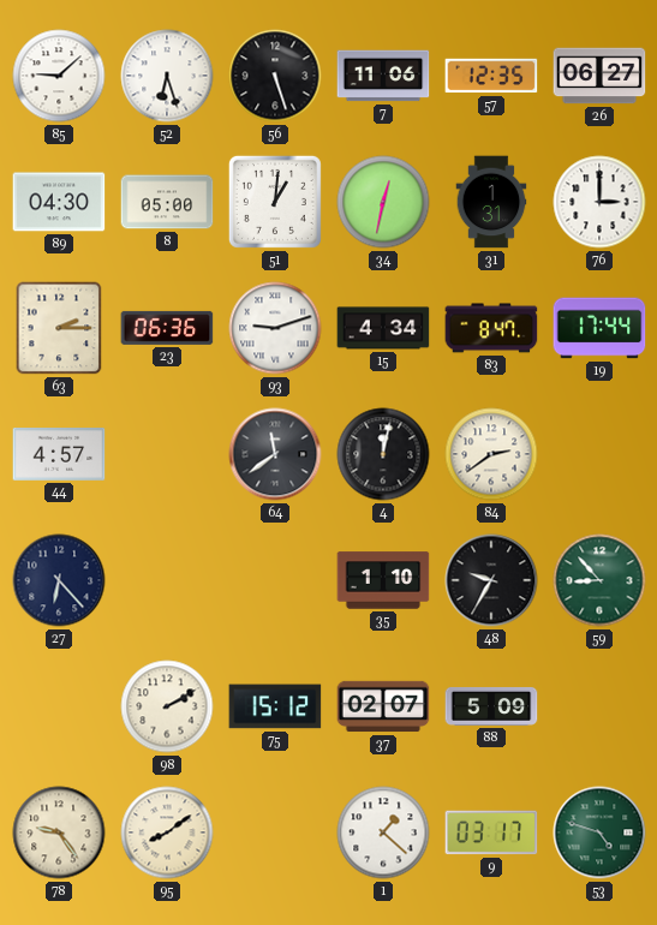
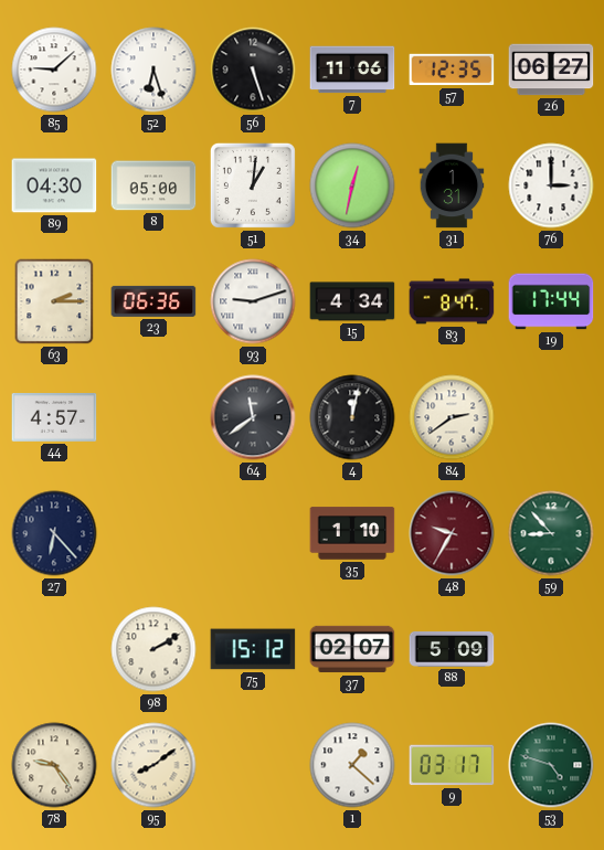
48 dial: black -> burgundy
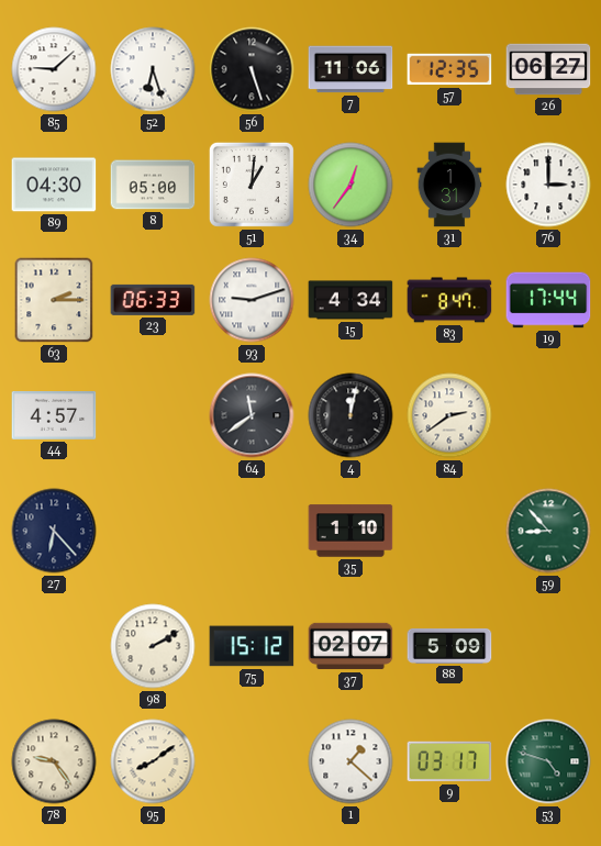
34: 12:32 -> 12:36
23: 06:36 -> 06:33
48: 9:35 -> none
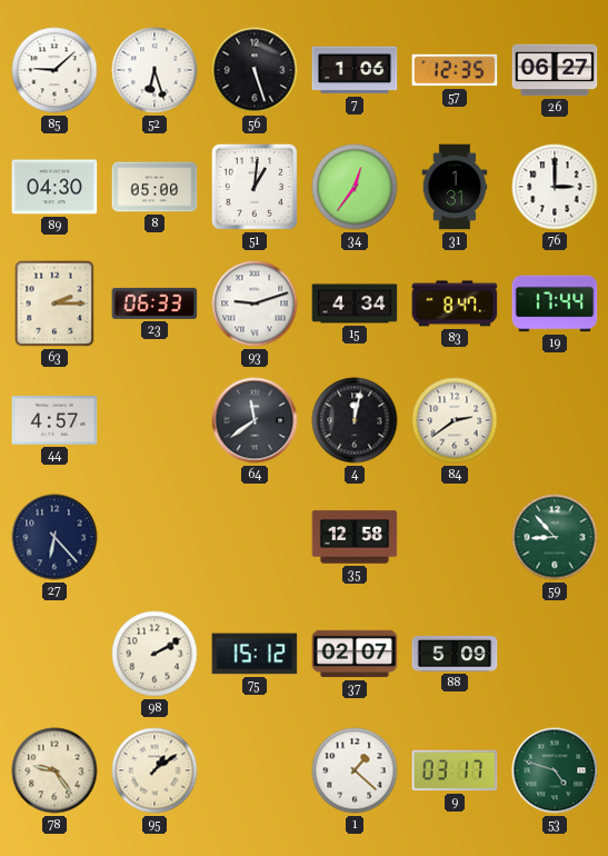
7: 11:06 -> 1:06
35: 1:10 -> 12:58
95: 8:09 -> 1:09
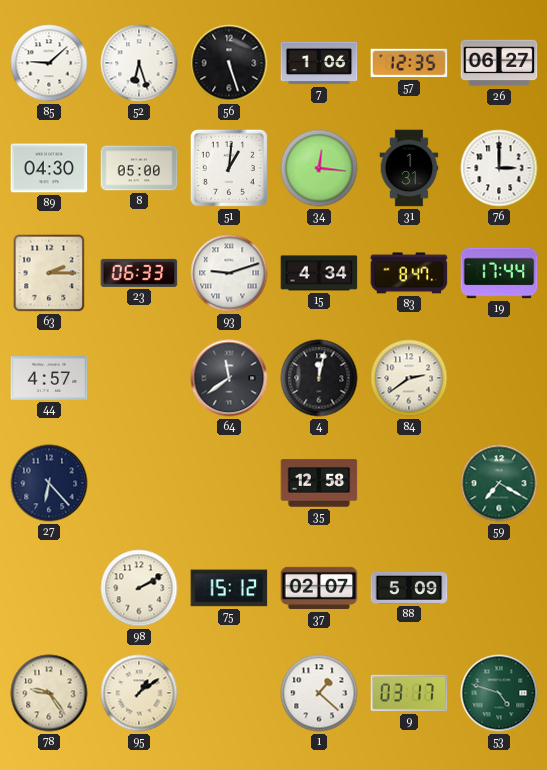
34: 12:36 -> 12:16
59: 8:53 -> 7:20
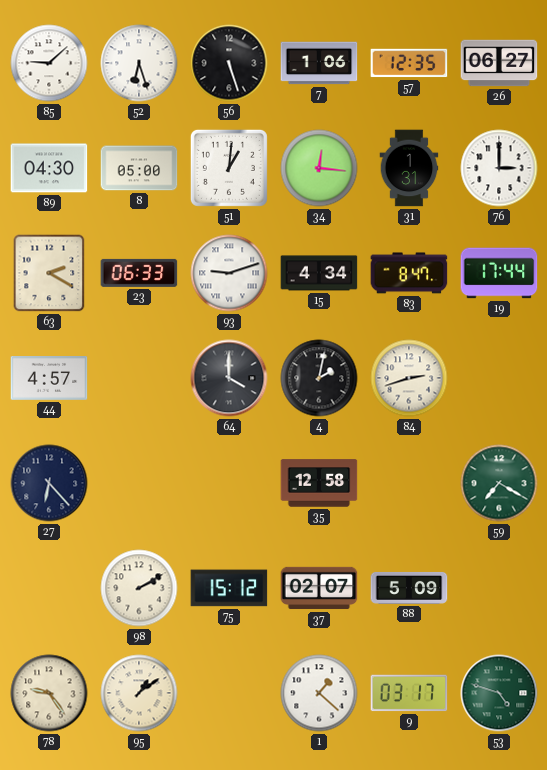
63: 2:15 -> 2:20
64: 11:39 -> 4:00
4: 12:02 -> 2:02
84: 2:39 -> 2:42
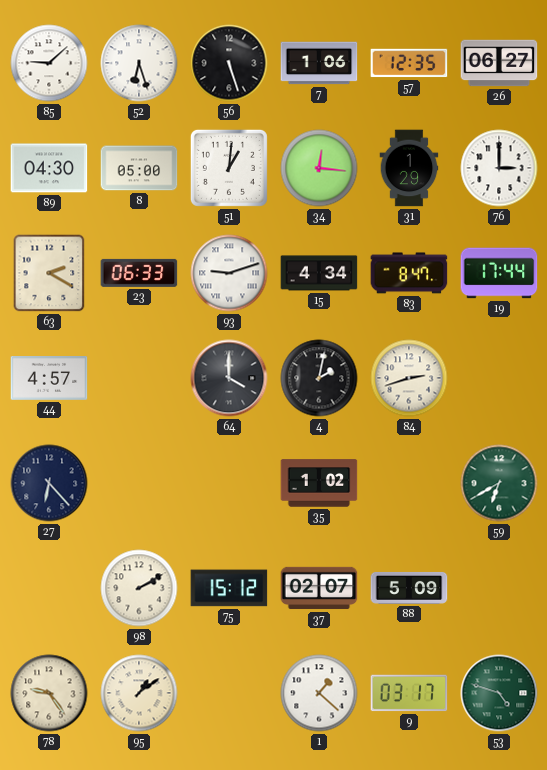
31: 1:31 -> 1:29
35: 12:58 -> 1:02
59: 7:20 -> 6:40
